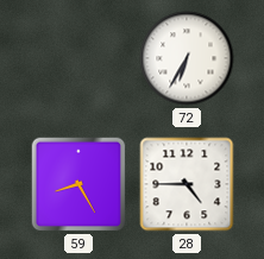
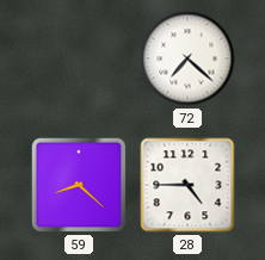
72: 6:35 -> 7:22
59: 8:25 -> 8:22
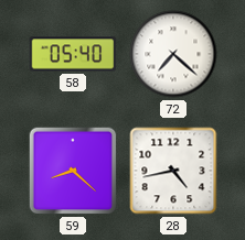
58: none -> 05:40
28: 4:45 -> 4:43
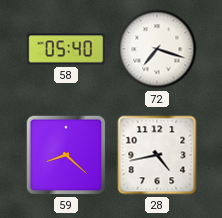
72: 7:22 -> 7:18
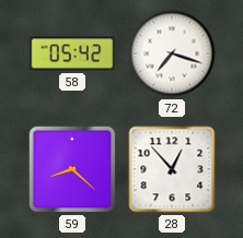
58: 05:40 -> 05:42
28: 4:43 -> 12:53
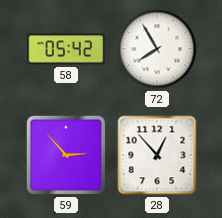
72: 7:18 -> 7:55
59: 8:22 -> 2:53
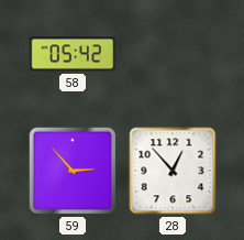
72: 7:55 -> none
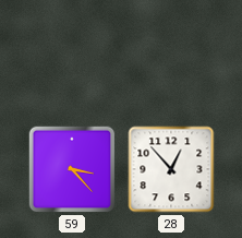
58: 05:42 -> none
59: 2:53 -> 3:23
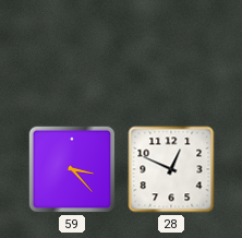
28: 12:53 -> 12:49
